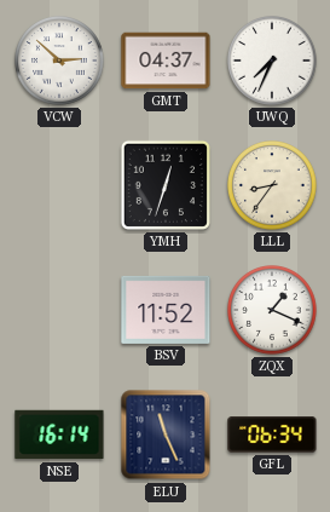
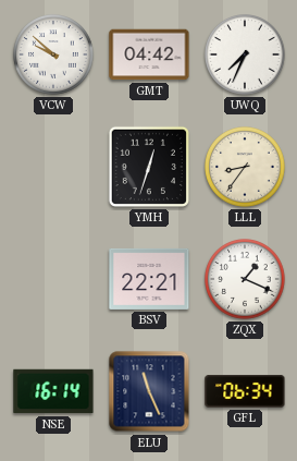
VCW: 2:52 -> 9:52
GMT: 04:37 -> 04:42
BSV: 11:52 -> 22:21
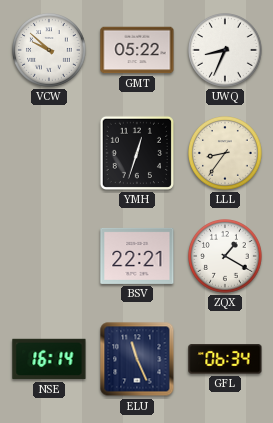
GMT: 04:42 -> 05:22
UWQ: 7:34 -> 8:34
ZQX: 1:19 -> 1:20
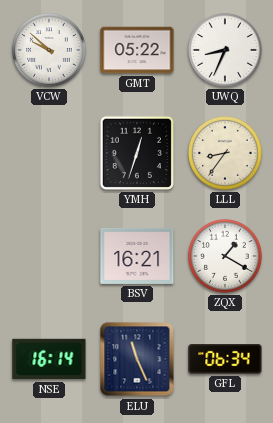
BSV: 22:21 -> 16:21
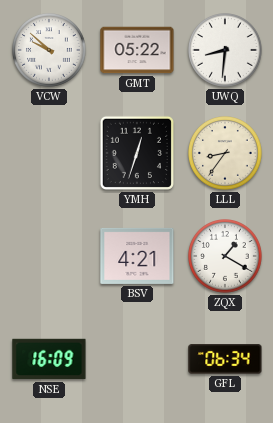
UWQ: 8:34 -> 8:31
BSV: 16:21 -> 4:21
NSE: 16:14 -> 16:09
ELU: 11:26 -> none
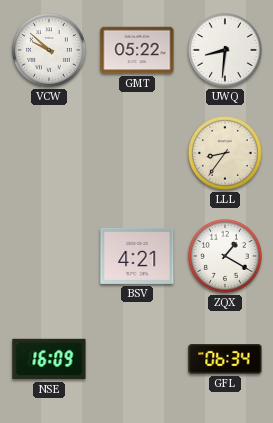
YMH: 12:33 -> none
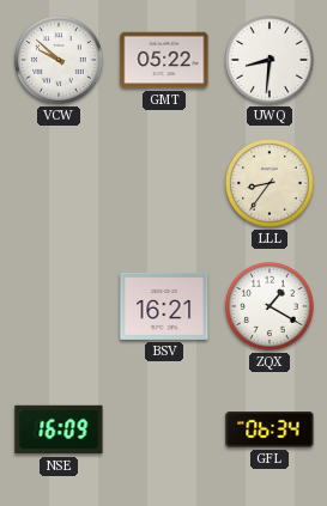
BSV: 4:21 -> 16:21
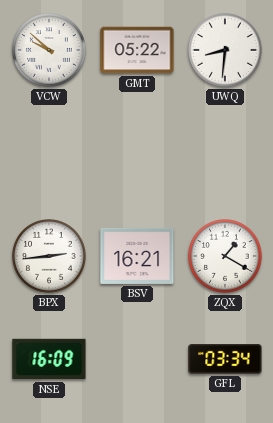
LLL: 8:36 -> none
BPX: none -> 2:44
GFL: 06:34 -> 03:34
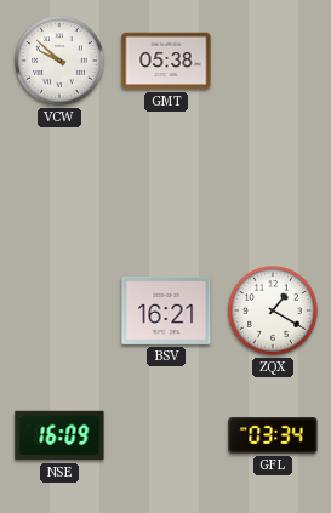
GMT: 05:22 -> 05:38
UWQ: 8:31 -> none
BPX: 2:44 -> none
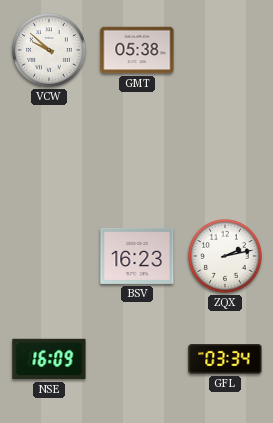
BSV: 16:21 -> 16:23
ZQX: 1:20 -> 2:13
